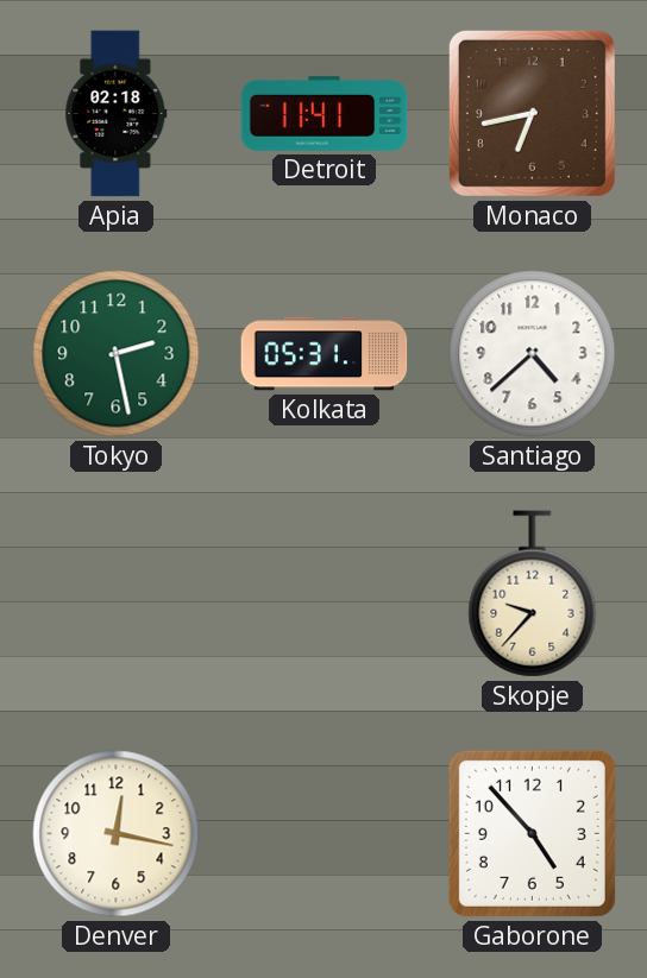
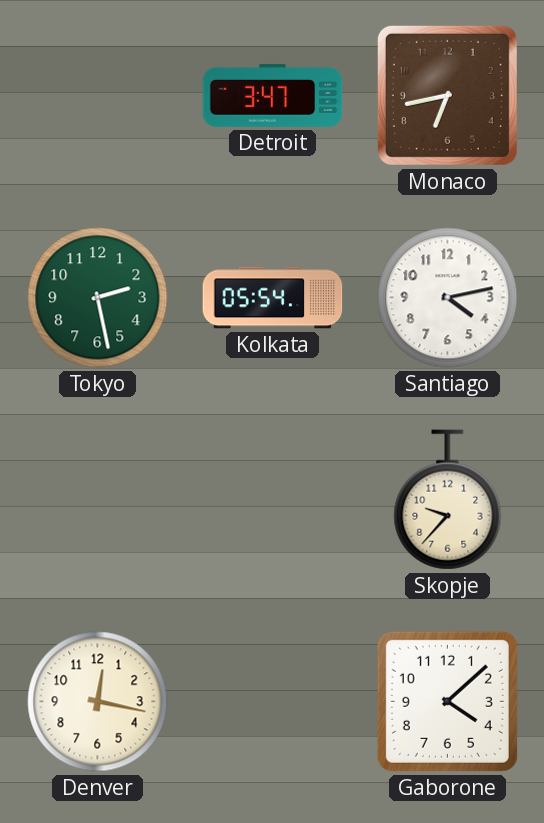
Apia: 02:18 -> none
Detroit: 11:41 -> 3:47
Kolkata: 05:31 -> 05:54
Santiago: 4:38 -> 4:13
Gaborone: 4:53 -> 4:08
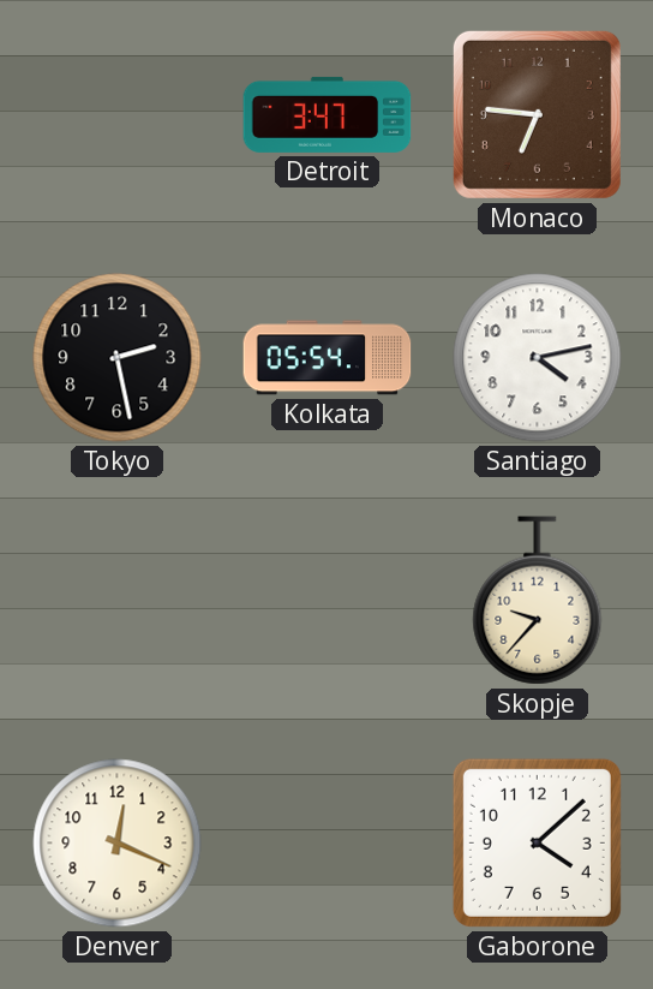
Monaco: 6:43 -> 6:46
Tokyo dial: green -> black
Denver: 12:17 -> 12:19
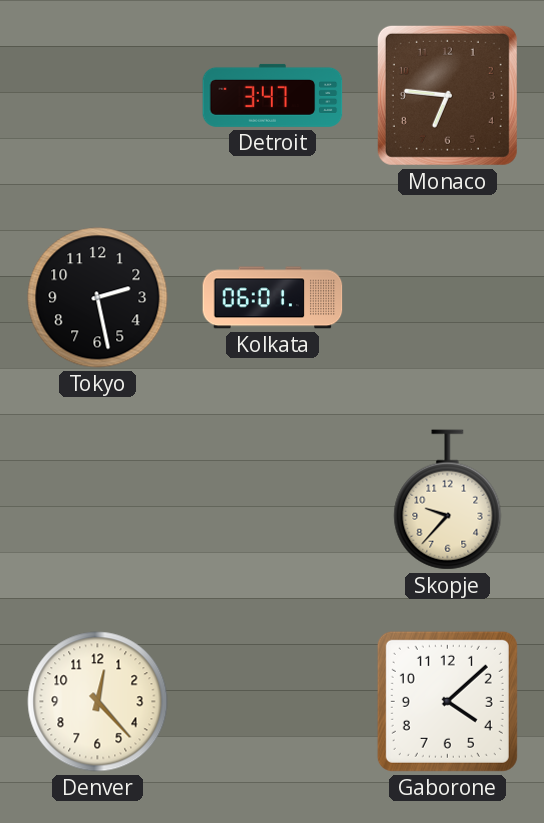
Kolkata: 05:54 -> 06:01
Santiago: 4:13 -> none
Denver: 12:19 -> 12:23
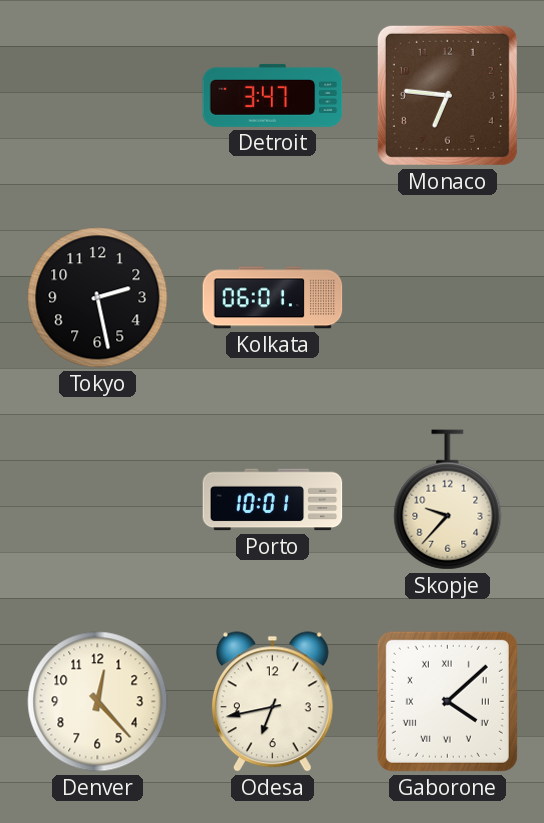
Porto: none -> 10:01
Odesa: none -> 6:43
Gaborone numerals: Arabic -> Roman
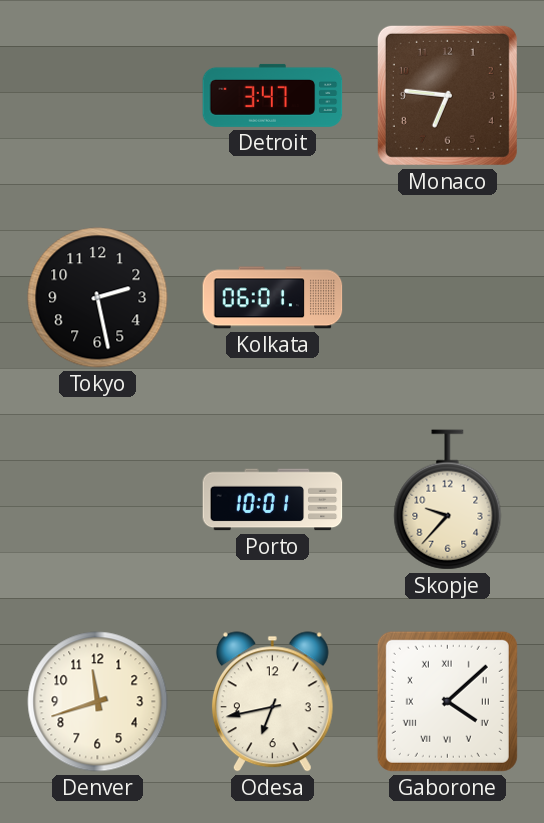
Denver: 12:23 -> 11:42
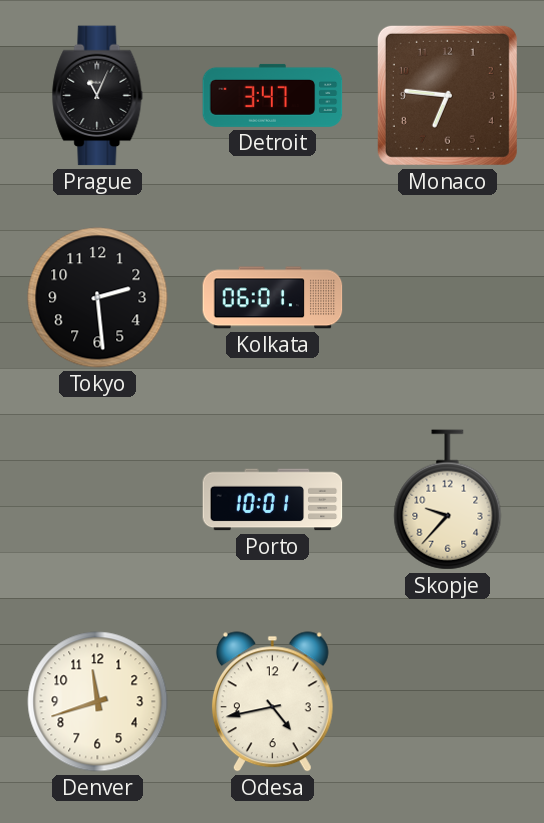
Prague: none -> 11:04
Tokyo: 2:28 -> 2:29
Odesa: 6:43 -> 4:43
Gaborone: 4:08 -> none
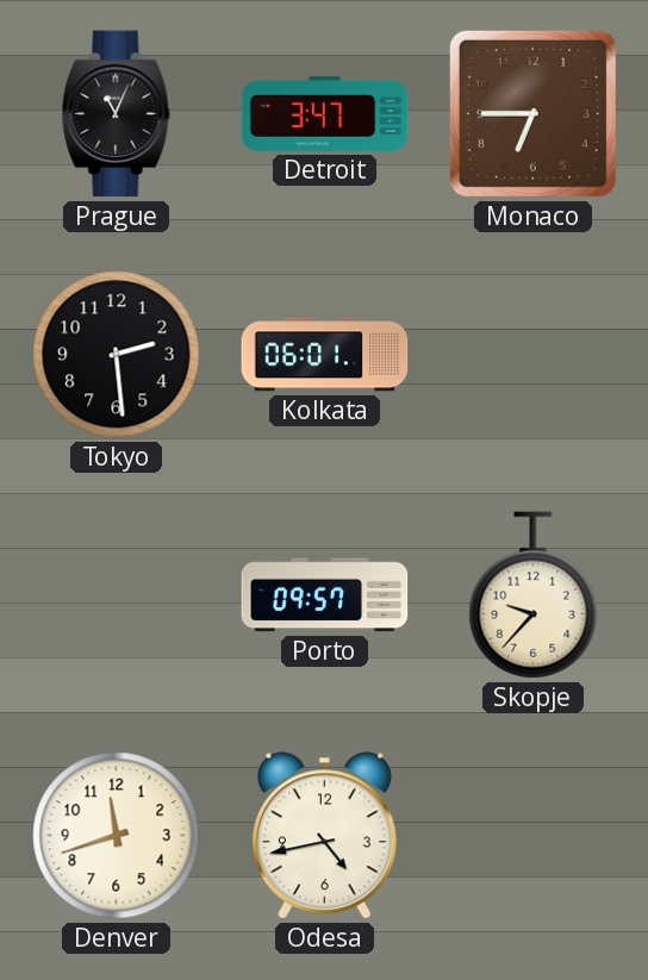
Monaco: 6:46 -> 6:45
Porto: 10:01 -> 09:57
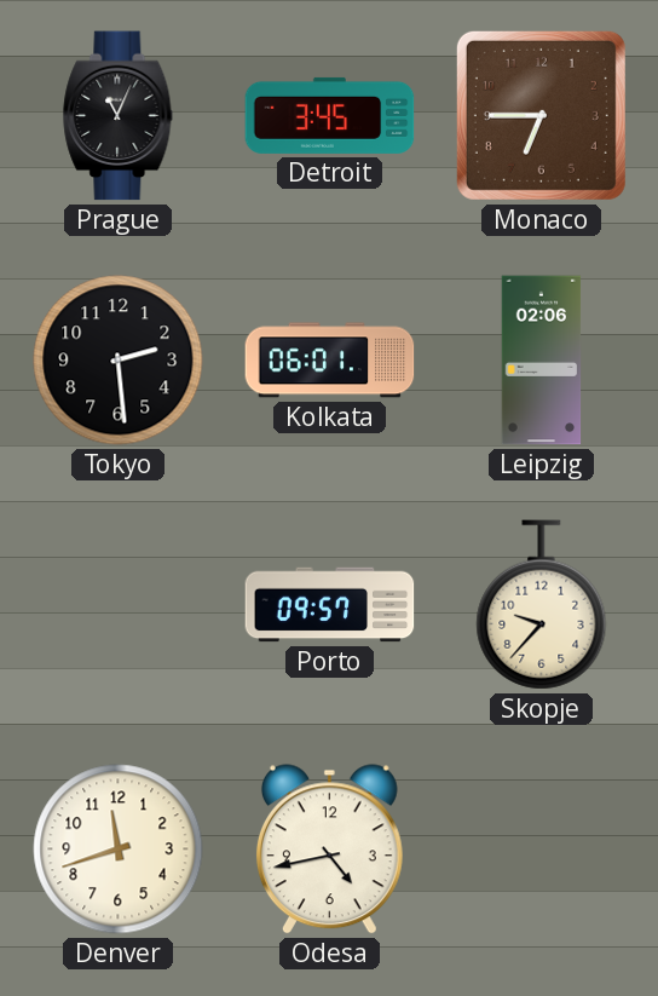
Detroit: 3:47 -> 3:45
Leipzig: none -> 02:06
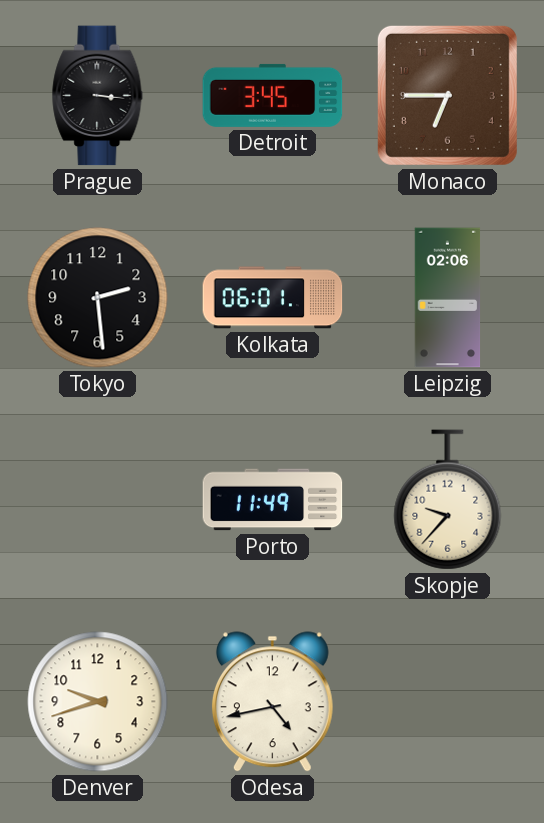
Prague: 11:04 -> 3:16
Porto: 09:57 -> 11:49
Denver: 11:42 -> 9:42
